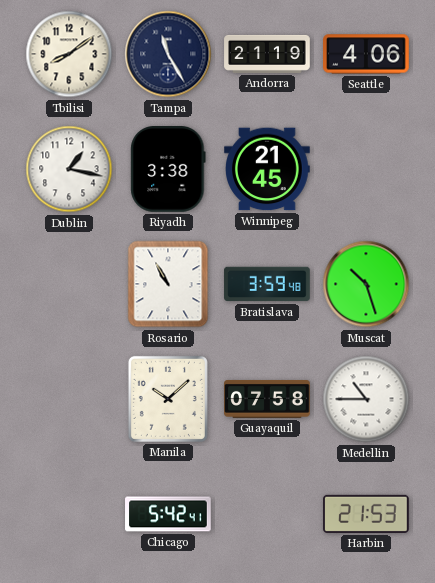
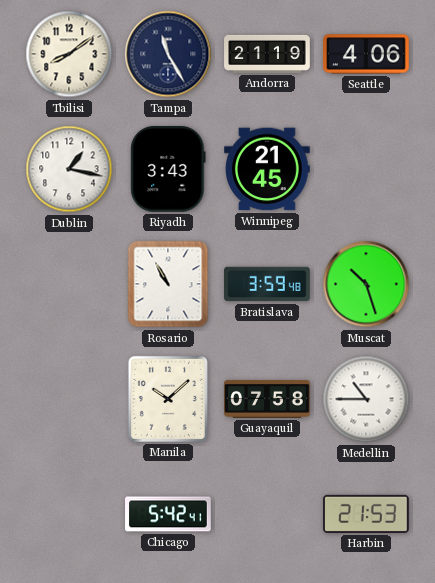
Riyadh: 3:38 -> 3:43
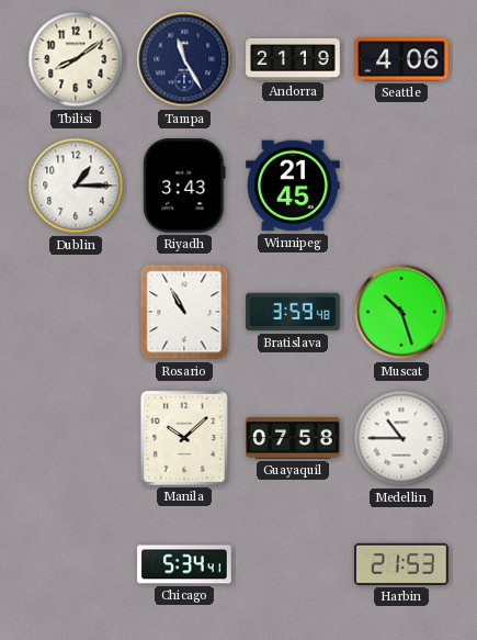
Dublin: 1:17 -> 1:15
Chicago: 5:42 -> 5:34
